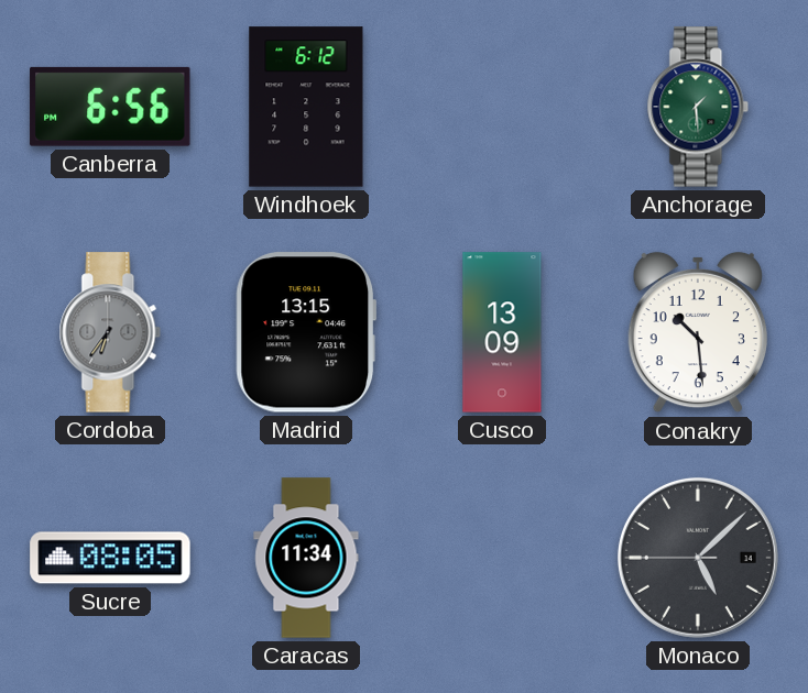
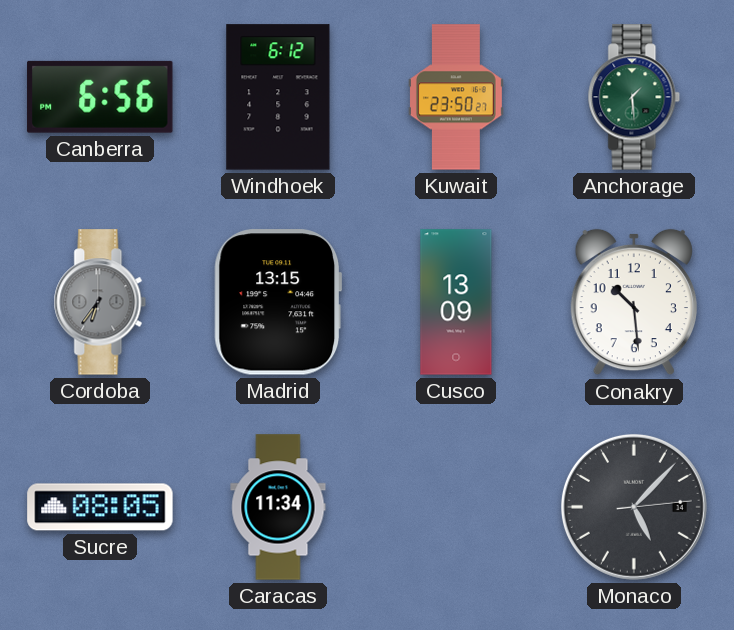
Kuwait: none -> 23:50
Monaco: 5:07:45 -> 5:07:14
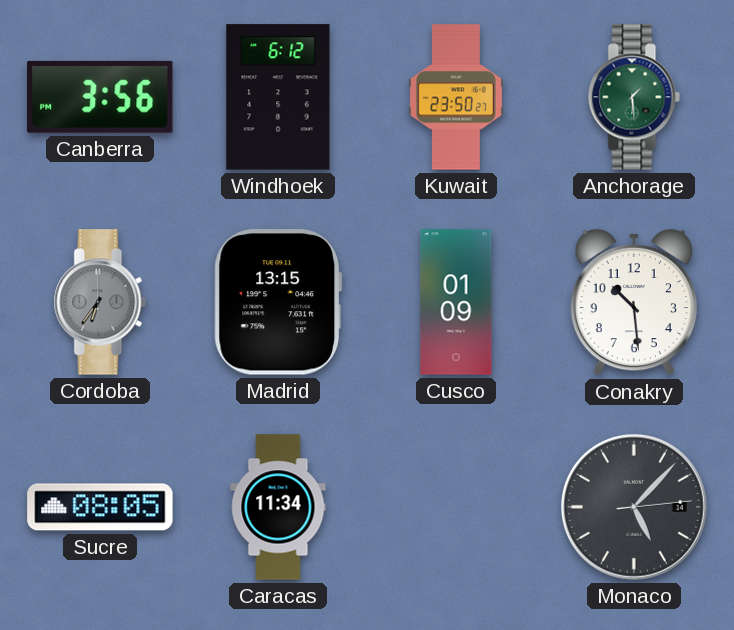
Canberra: 6:56 -> 3:56
Cusco: 13:09 -> 01:09
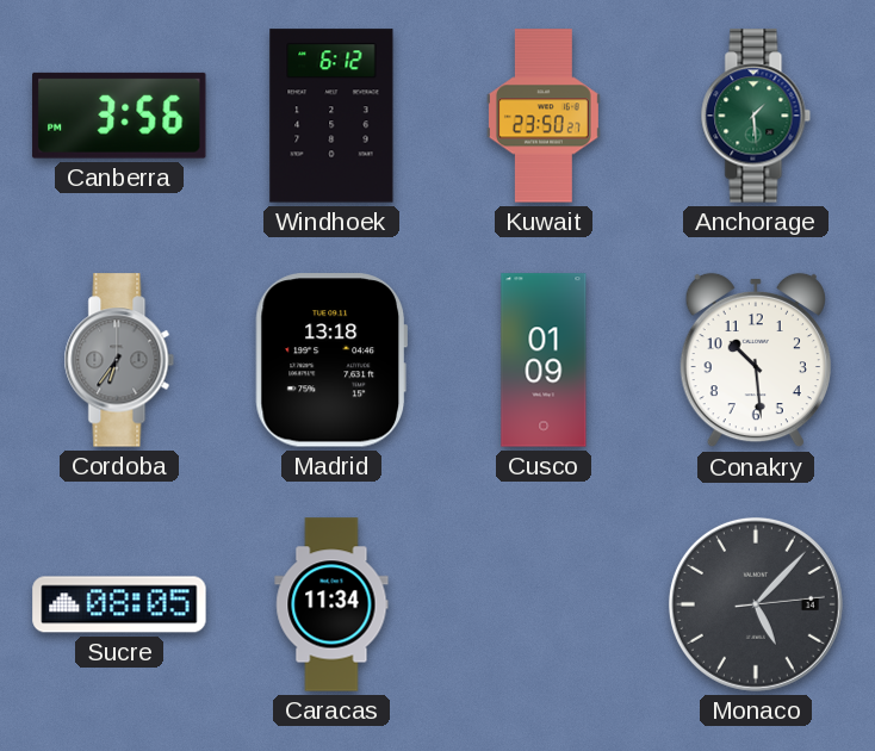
Madrid: 13:15 -> 13:18
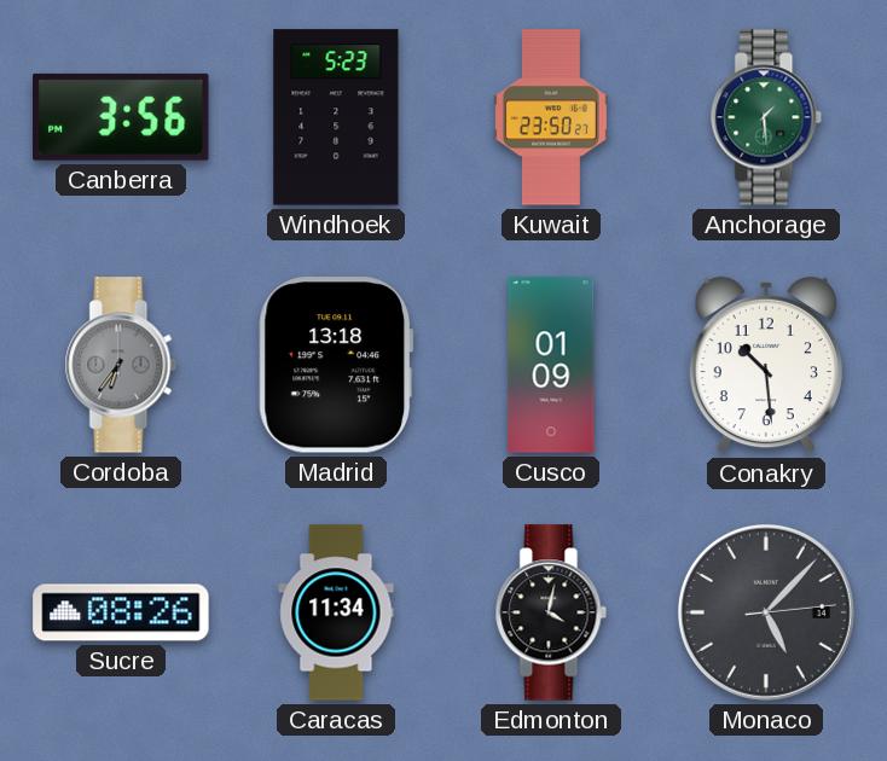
Windhoek: 6:12 -> 5:23
Sucre: 08:05 -> 08:26
Edmonton: none -> 4:02
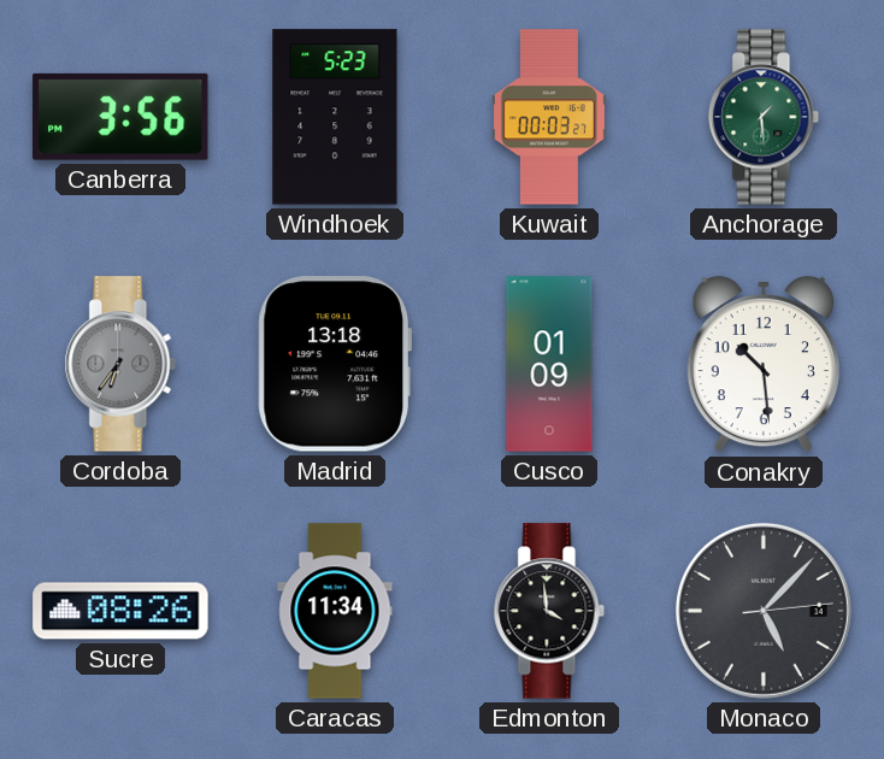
Kuwait: 23:50 -> 00:03
Edmonton: 4:02 -> 3:59
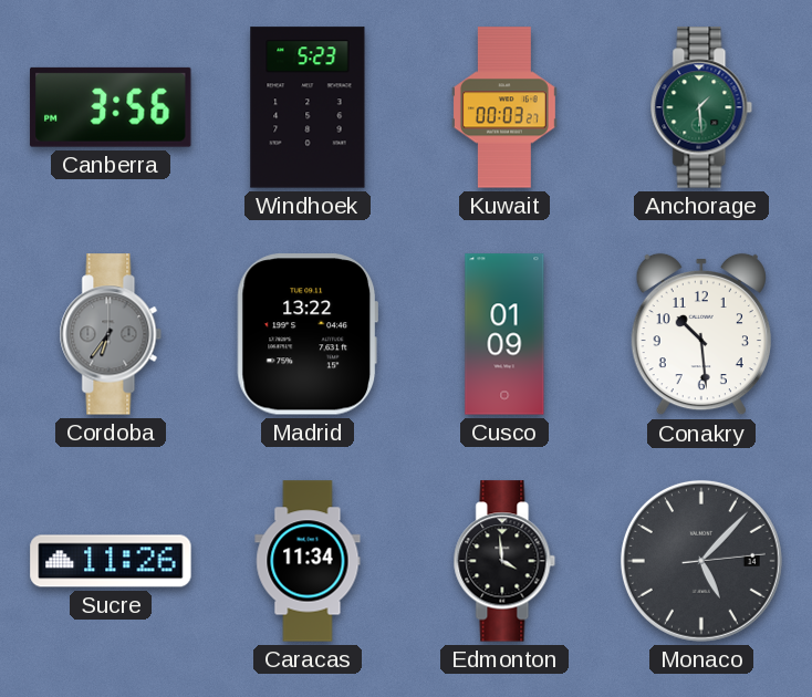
Madrid: 13:18 -> 13:22
Sucre: 08:26 -> 11:26
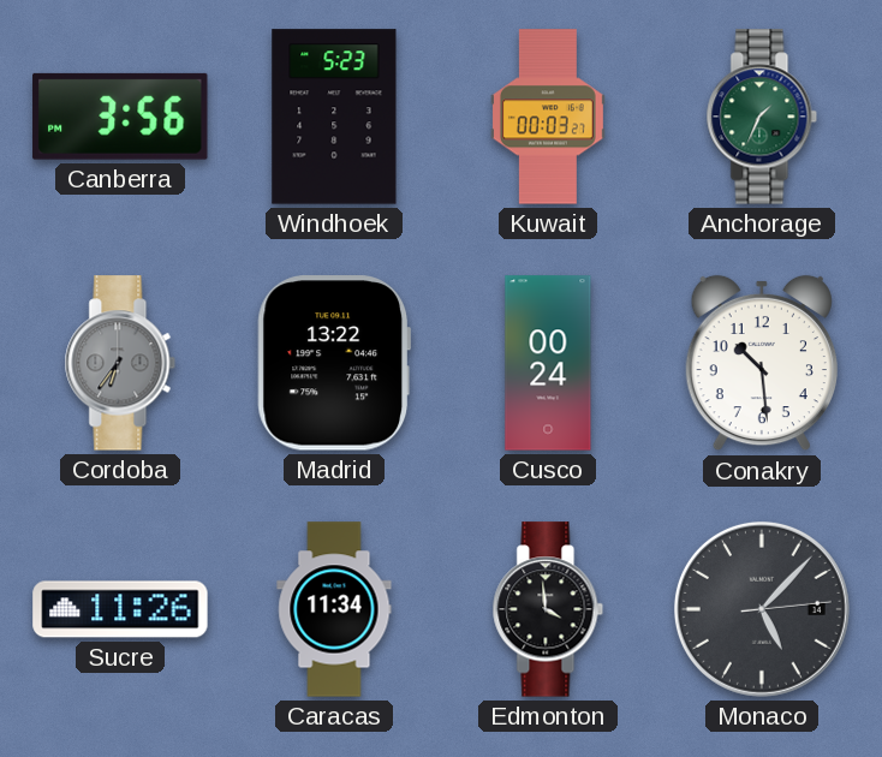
Anchorage: 1:29 -> 1:34
Cusco: 01:09 -> 00:24
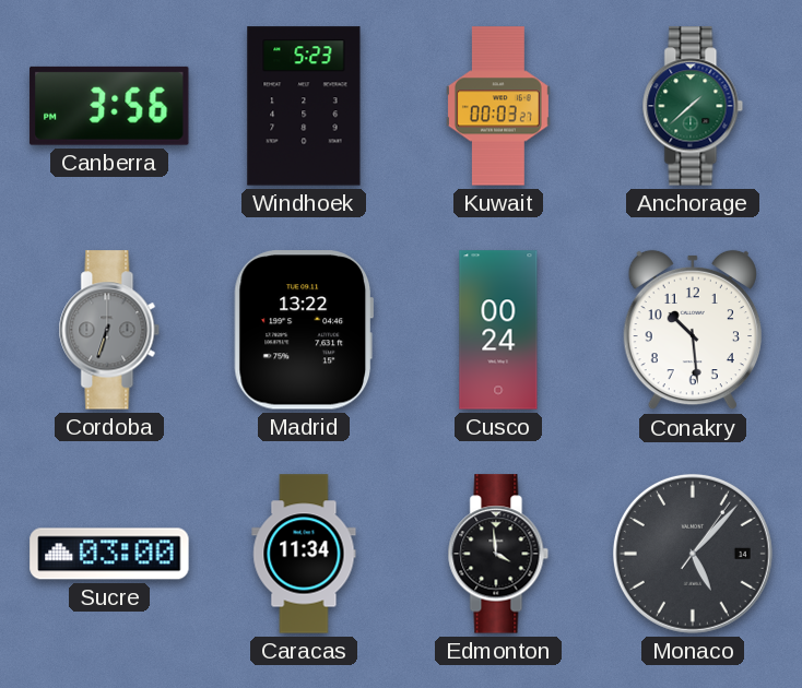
Anchorage: 1:34 -> 1:38
Cordoba: 6:36 -> 6:33
Sucre: 11:26 -> 03:00
Monaco: 5:07:14 -> 5:07:06
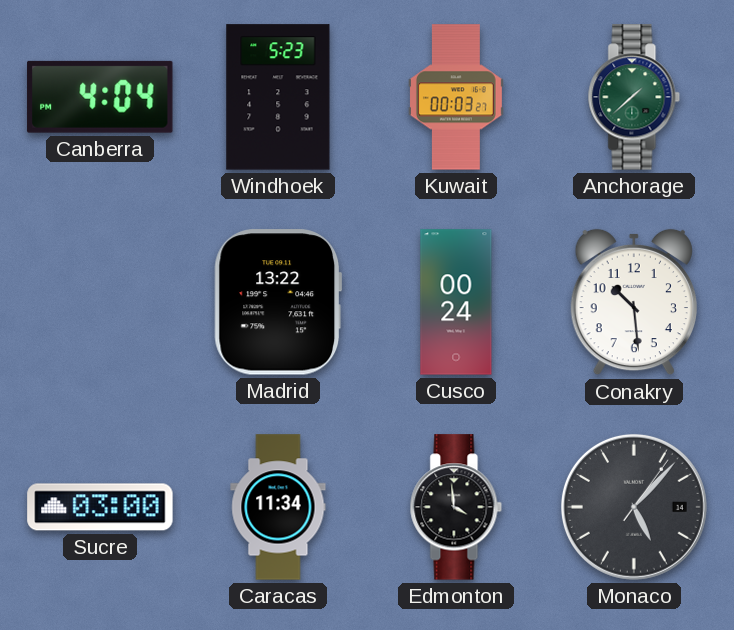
Canberra: 3:56 -> 4:04
Cordoba: 6:33 -> none
